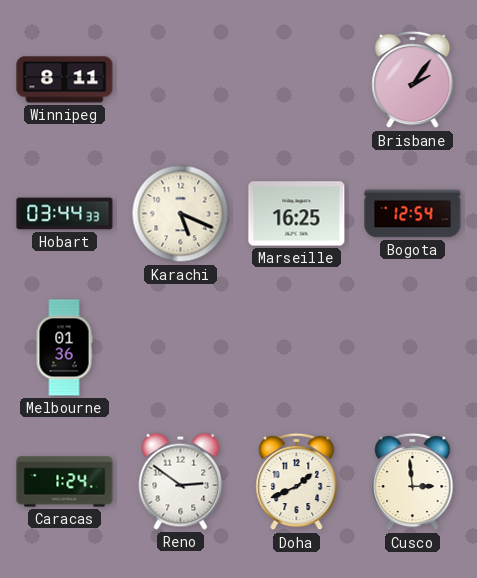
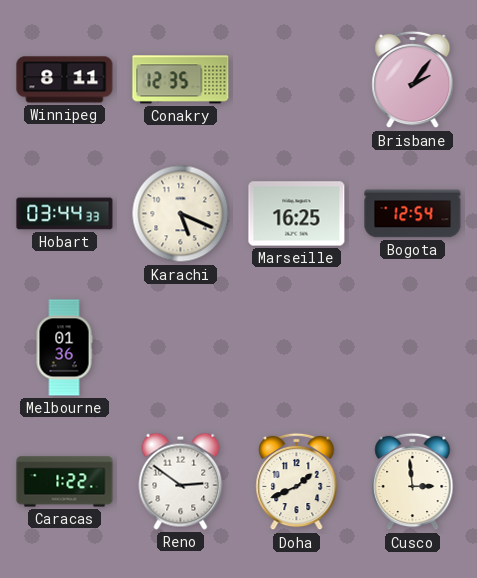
Conakry: none -> 12:35
Caracas: 1:24 -> 1:22
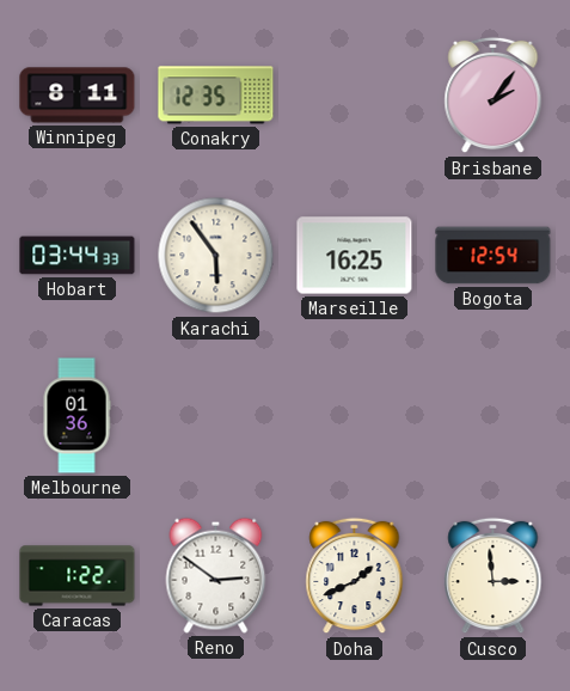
Karachi: 5:19 -> 5:54
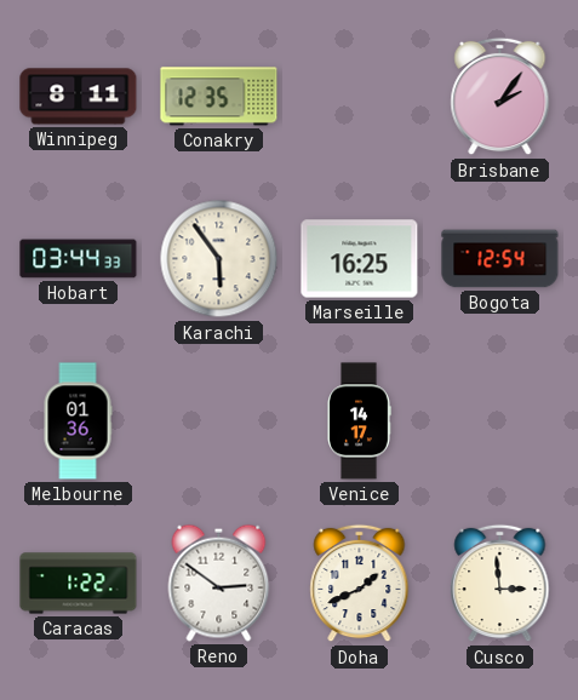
Venice: none -> 14:17
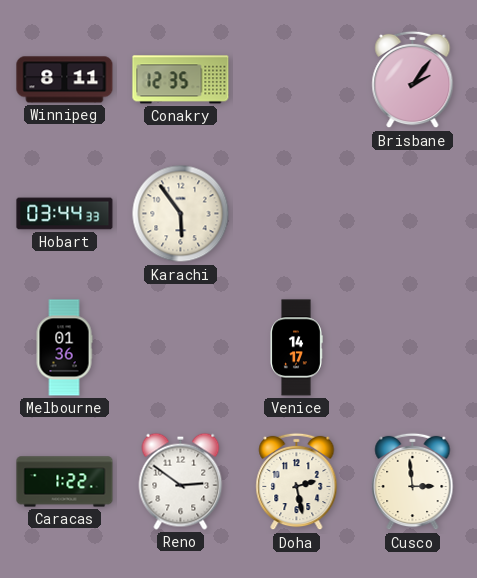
Marseille: 16:25 -> none
Bogota: 12:54 -> none
Doha: 1:41 -> 2:28
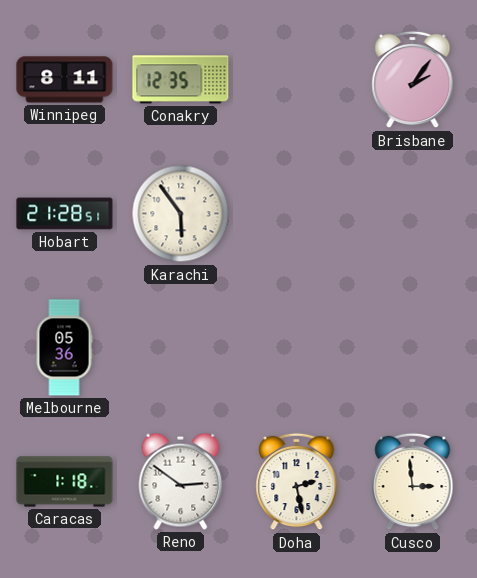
Hobart: 03:44 -> 21:28
Melbourne: 01:36 -> 05:36
Venice: 14:17 -> none
Caracas: 1:22 -> 1:18
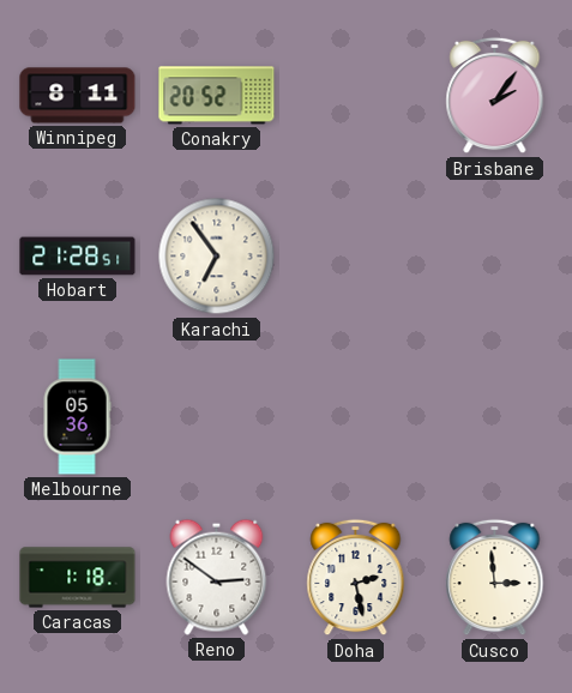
Conakry: 12:35 -> 20:52
Karachi: 5:54 -> 6:54
